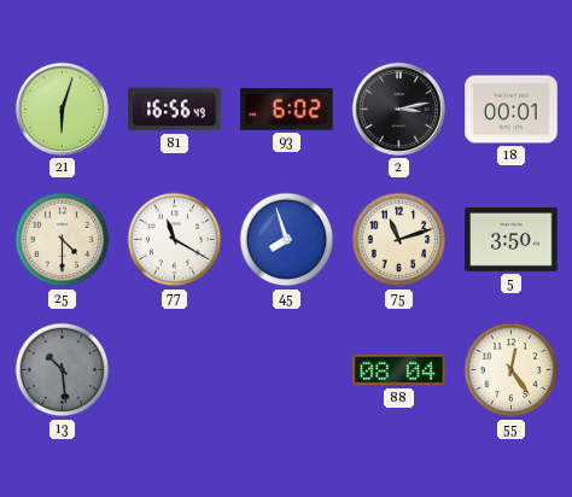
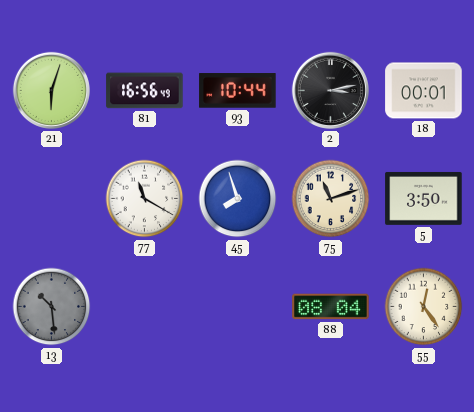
93: 6:02 -> 10:44
25: 4:30 -> none
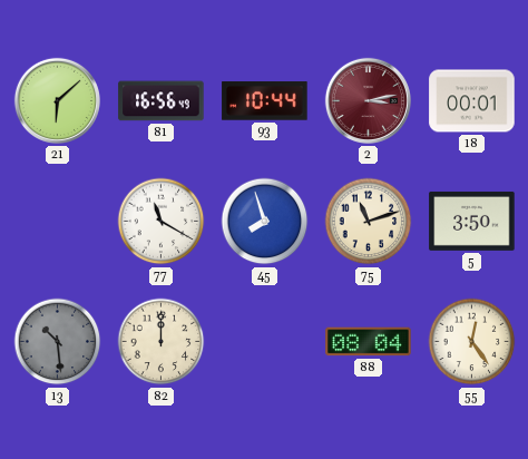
21: 6:03 -> 6:08
2 dial: black -> burgundy
82: none -> 12:00
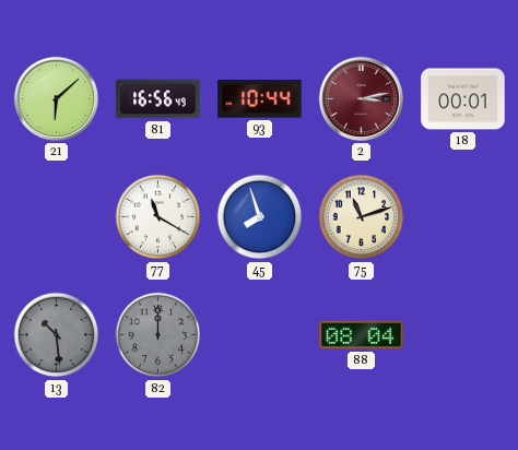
5: 3:50 -> none
82 dial: cream -> grey
55: 12:24 -> none
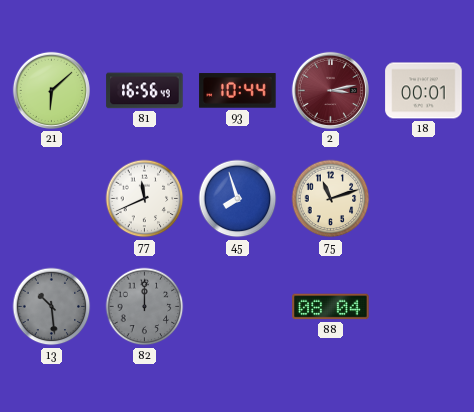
77: 11:20 -> 11:41
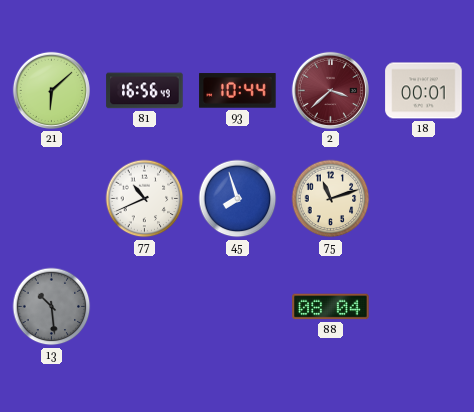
2: 3:13 -> 3:38
77: 11:41 -> 10:41
82: 12:00 -> none
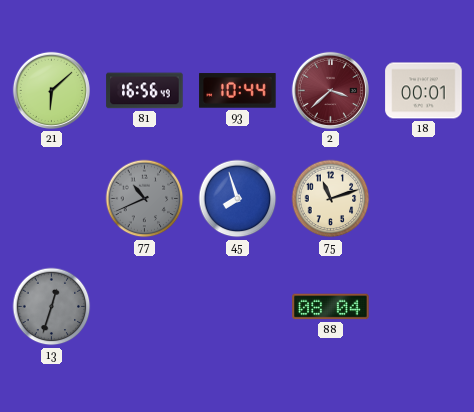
77 dial: white -> grey
13: 10:29 -> 12:33
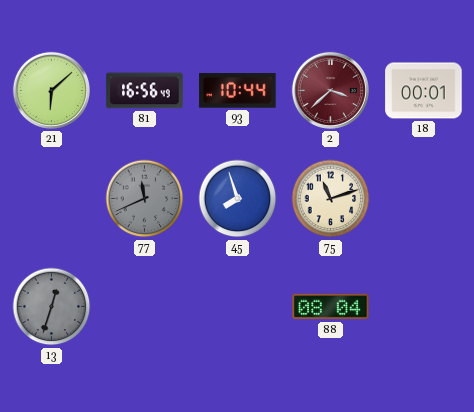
77: 10:41 -> 11:41
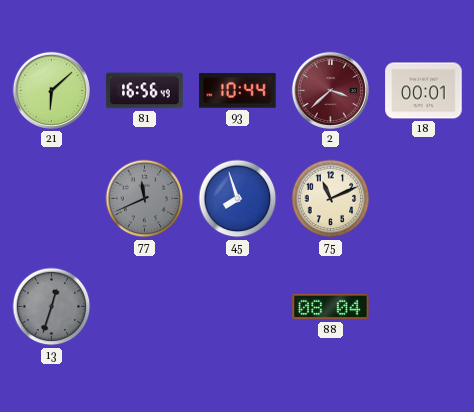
75: 11:12 -> 11:11
